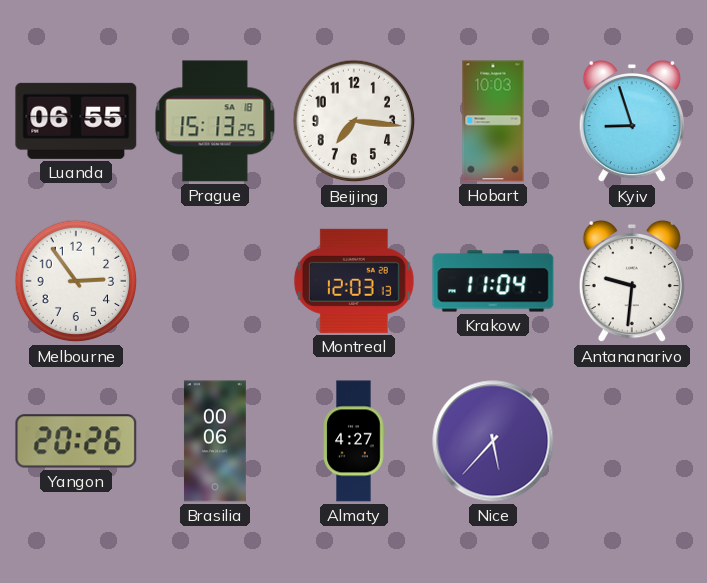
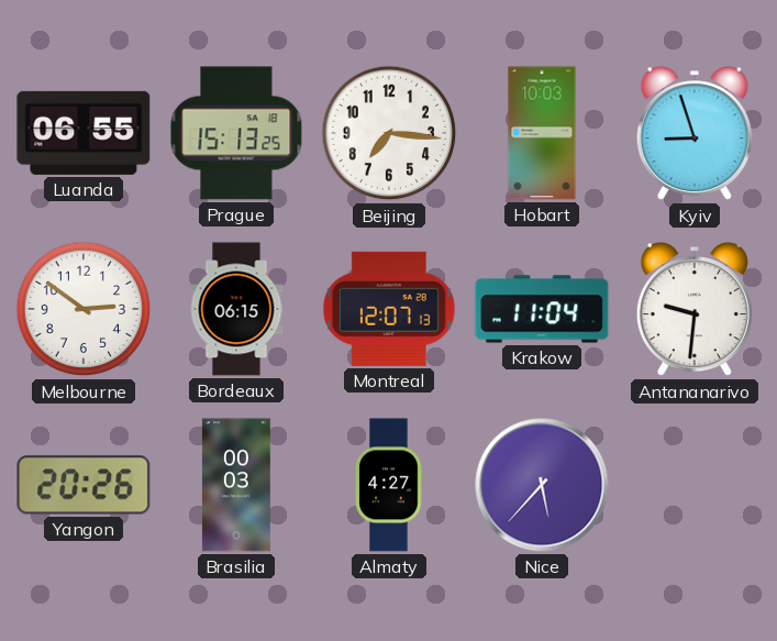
Melbourne: 2:54 -> 2:51
Bordeaux: none -> 06:15
Montreal: 12:03 -> 12:07
Brasilia: 00:06 -> 00:03
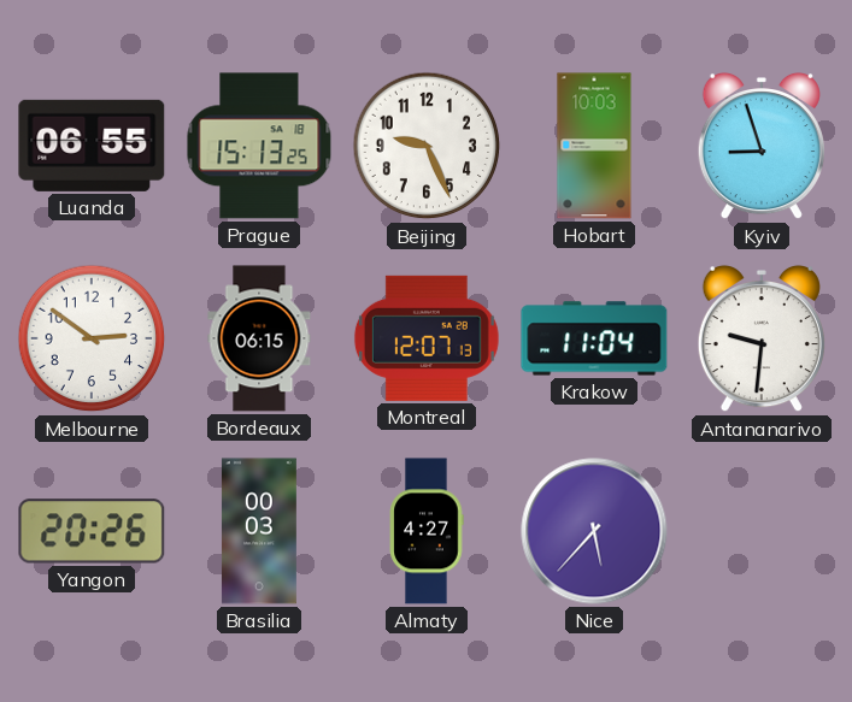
Beijing: 7:16 -> 9:26
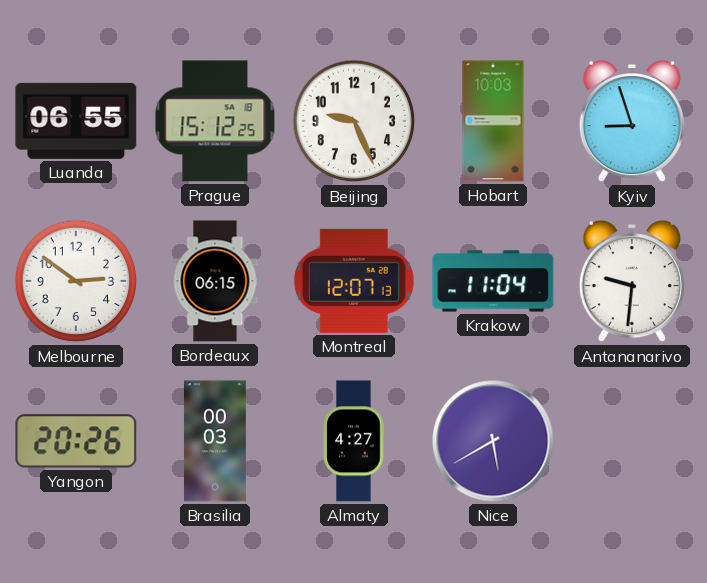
Prague: 15:13 -> 15:12
Nice: 5:37 -> 5:40
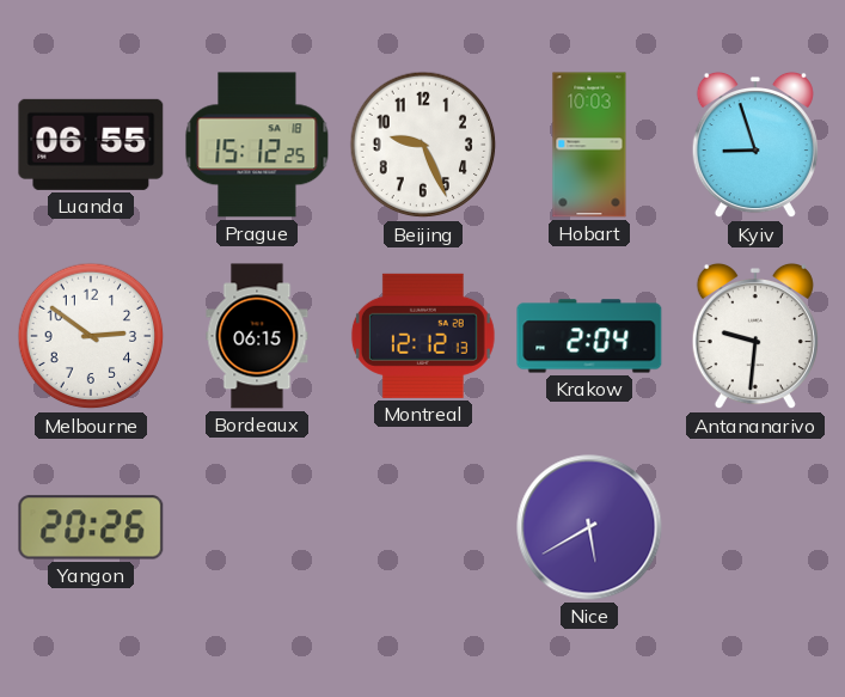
Montreal: 12:07 -> 12:12
Krakow: 11:04 -> 2:04
Brasilia: 00:03 -> none
Almaty: 4:27 -> none
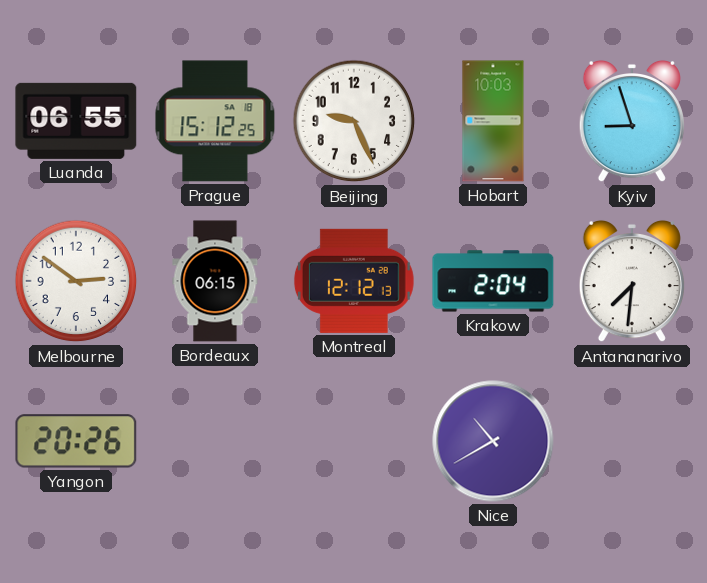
Antananarivo: 9:31 -> 7:31
Nice: 5:40 -> 10:40
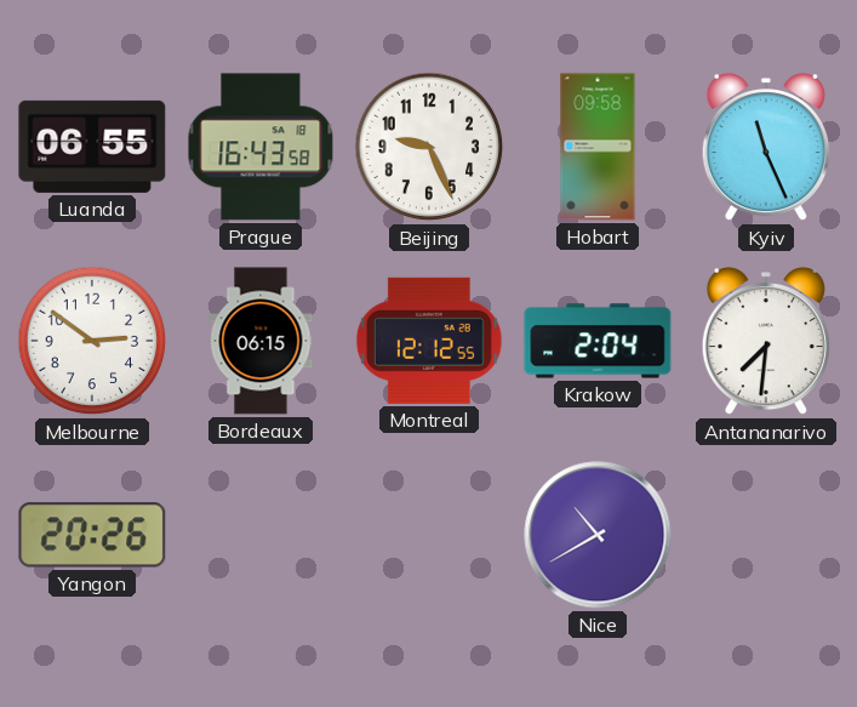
Prague: 15:12 -> 16:43
Hobart: 10:03 -> 09:58
Kyiv: 8:57 -> 11:26
Montreal: 12:12:13 -> 12:12:55
